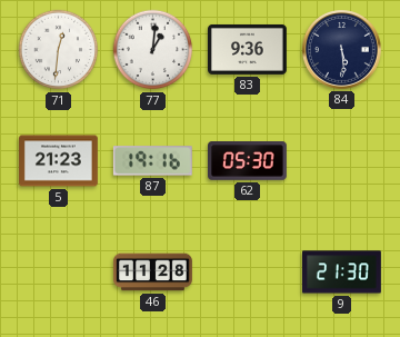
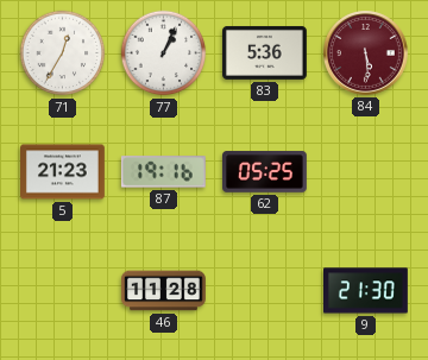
71: 12:31 -> 12:35
77: 1:01 -> 1:04
83: 9:36 -> 5:36
84 dial: navy -> burgundy
62: 05:30 -> 05:25
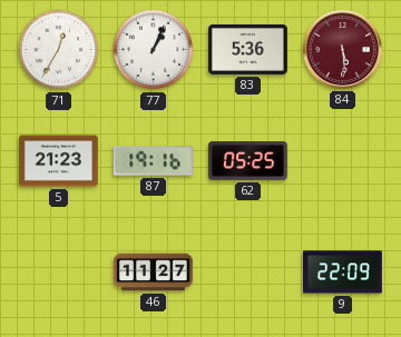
46: 11:28 -> 11:27
9: 21:30 -> 22:09
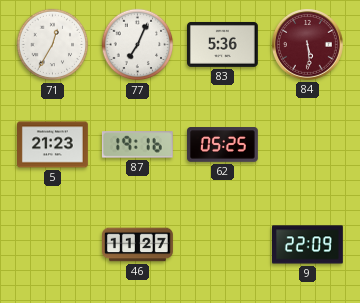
77: 1:04 -> 7:04
